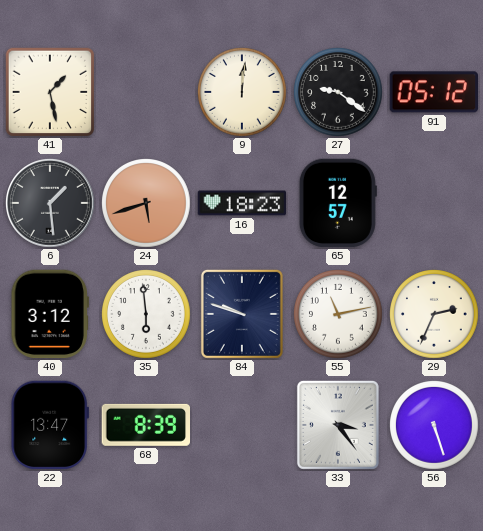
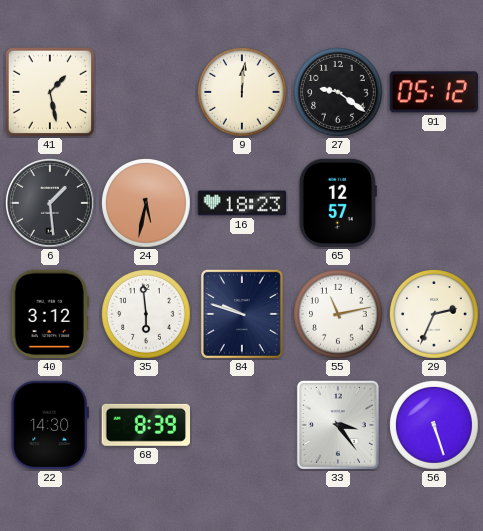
24: 5:42 -> 5:32
22: 13:47 -> 14:30
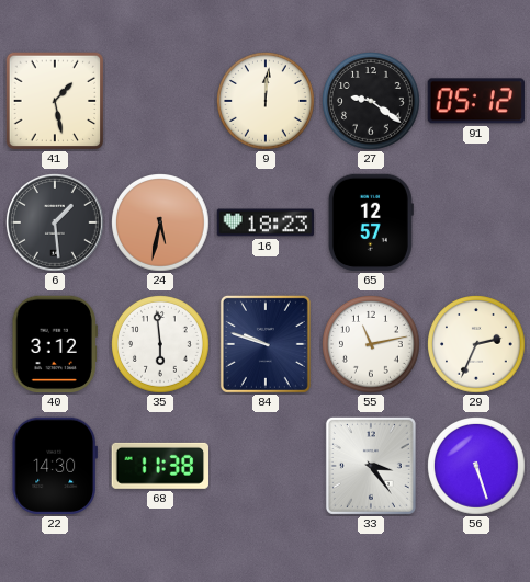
68: 8:39 -> 11:38
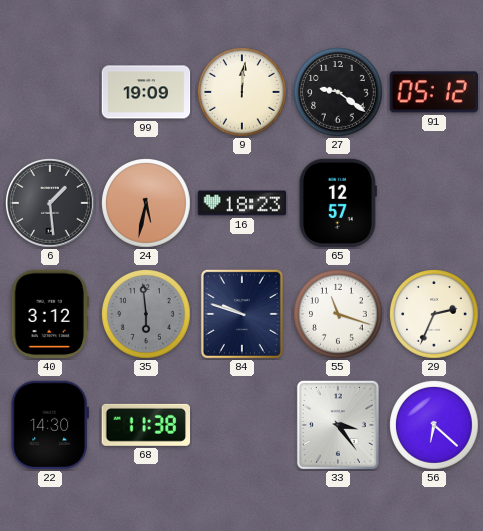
41: 1:28 -> none
99: none -> 19:09
35 dial: white -> grey
55: 11:13 -> 11:18
56: 5:27 -> 6:22
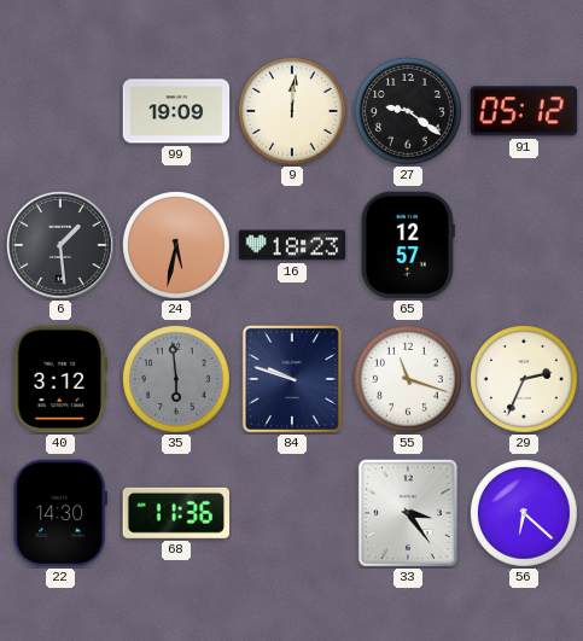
68: 11:38 -> 11:36
